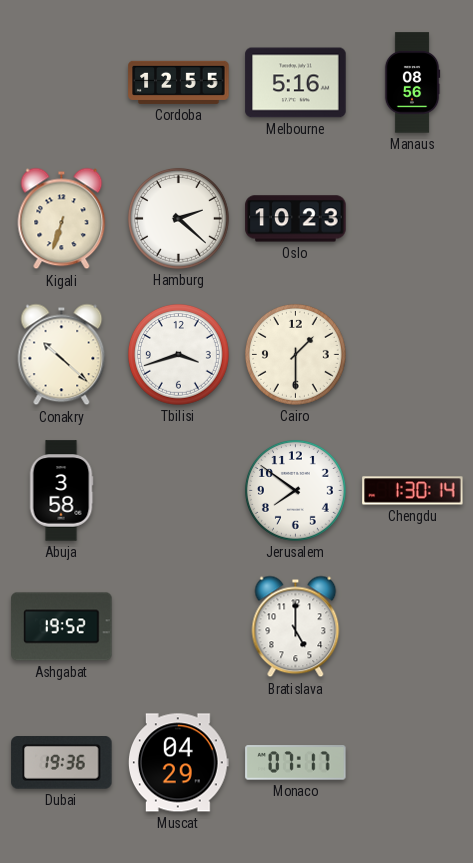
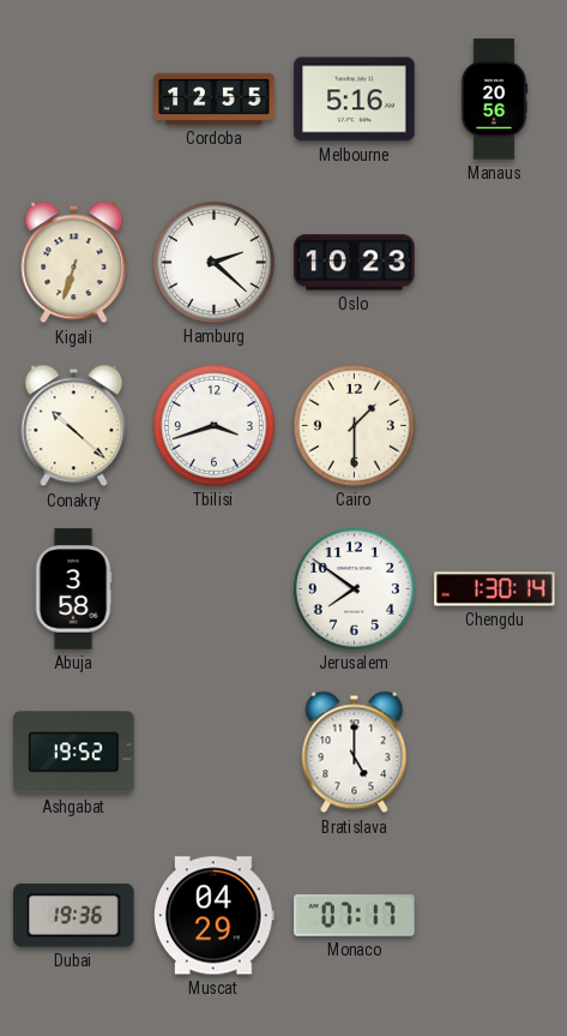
Manaus: 08:56 -> 20:56
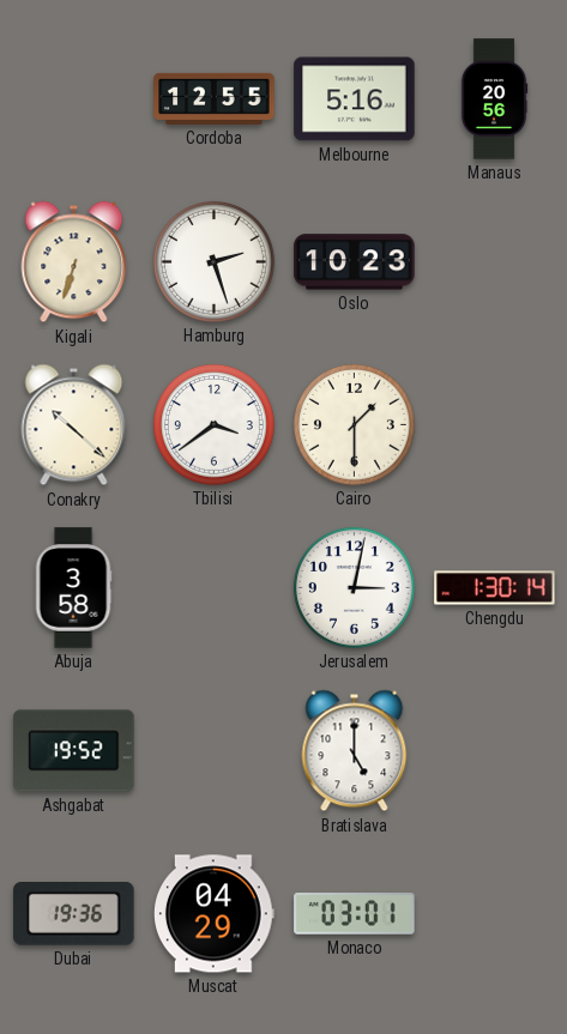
Hamburg: 2:22 -> 2:27
Tbilisi: 3:42 -> 3:39
Jerusalem: 7:51 -> 3:02
Monaco: 07:17 -> 03:01
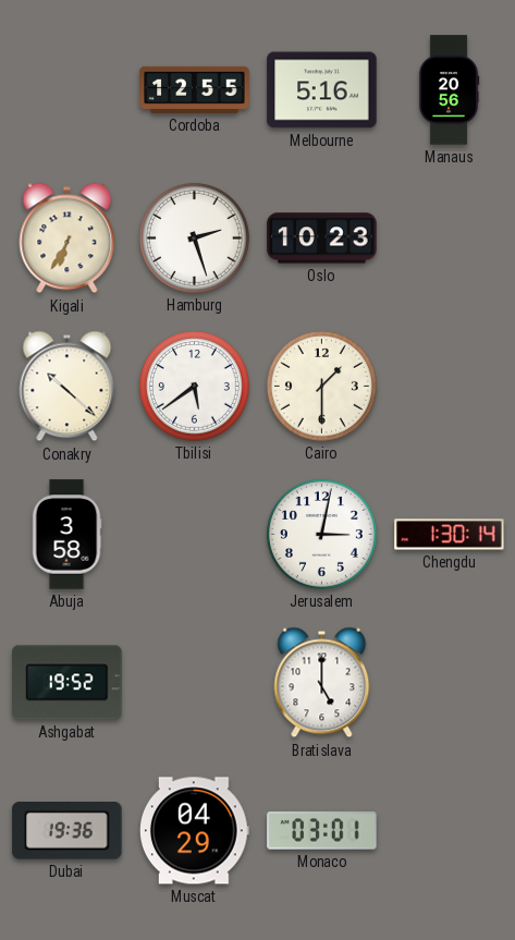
Kigali: 6:33 -> 6:35
Tbilisi: 3:39 -> 5:39
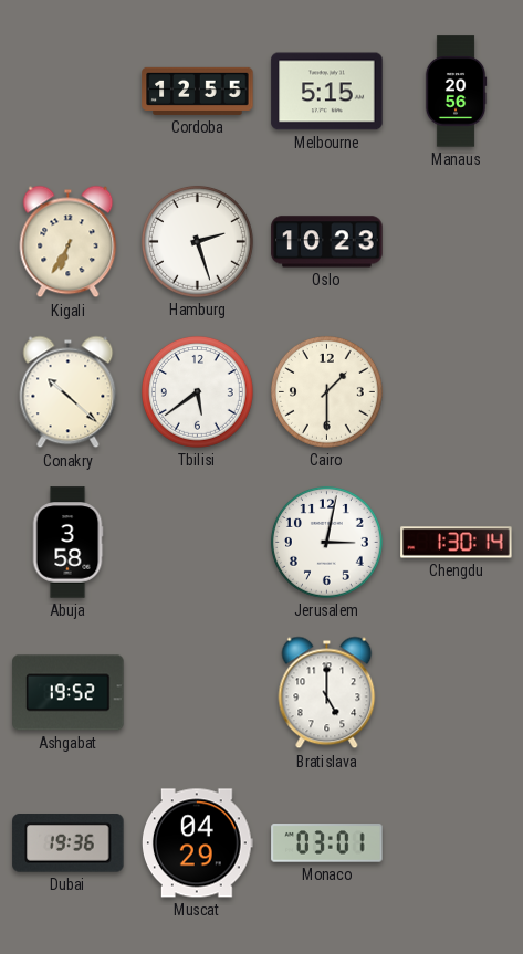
Melbourne: 5:16 -> 5:15
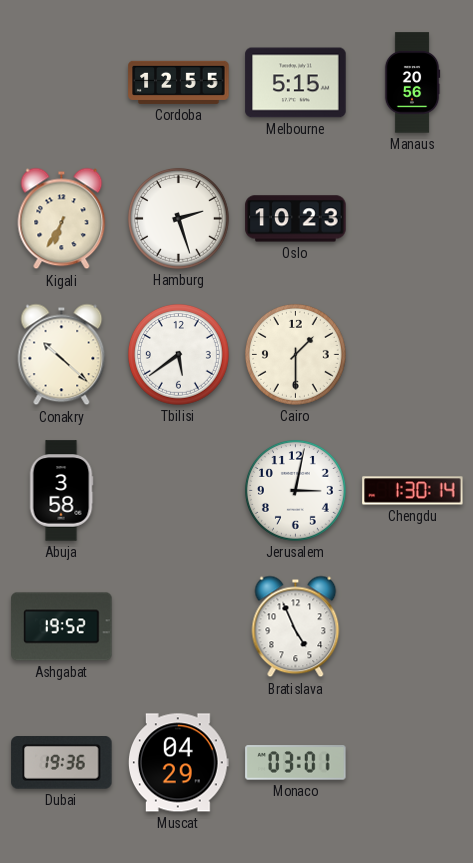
Bratislava: 5:00 -> 4:56
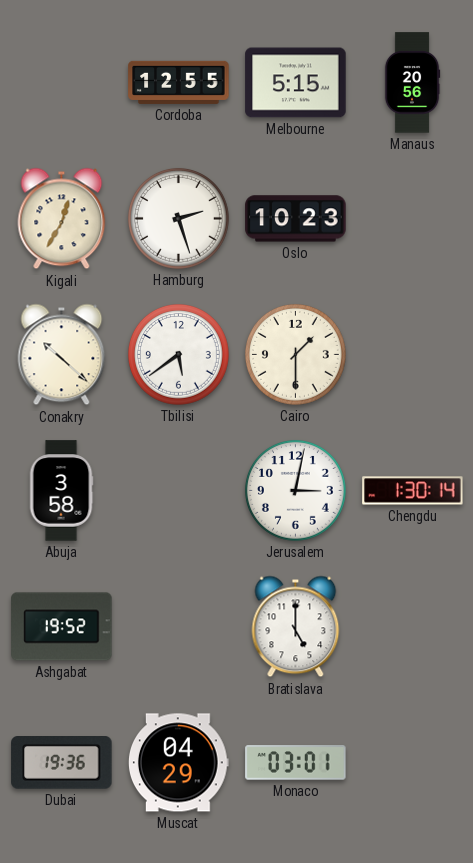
Kigali: 6:35 -> 12:35
Bratislava: 4:56 -> 5:00
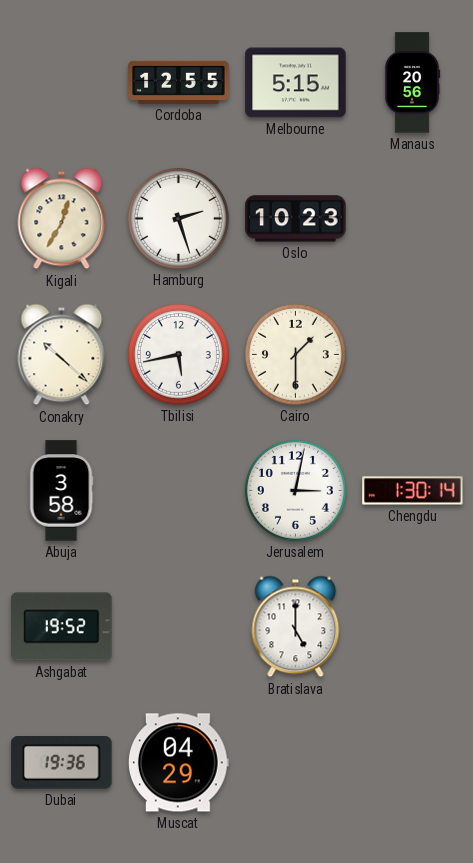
Tbilisi: 5:39 -> 5:43
Monaco: 03:01 -> none
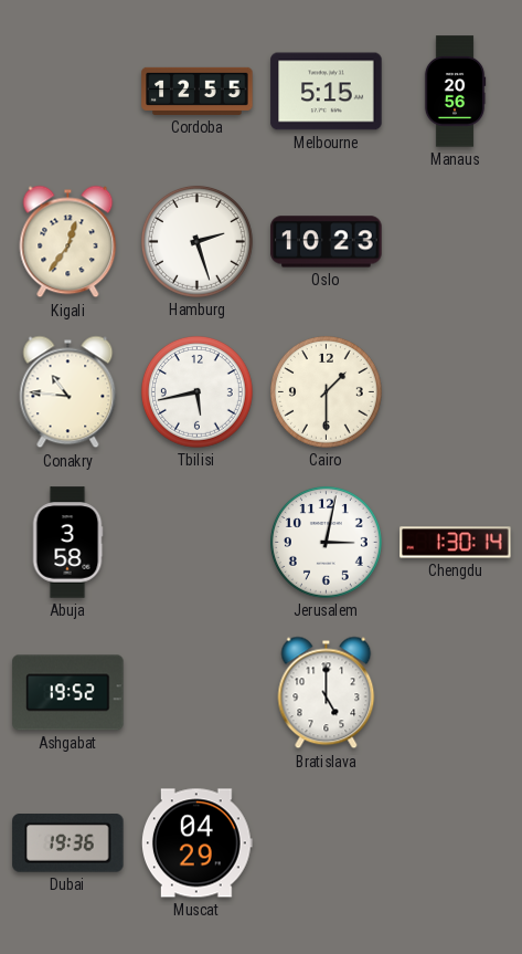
Kigali: 12:35 -> 12:36
Conakry: 10:22 -> 10:46
